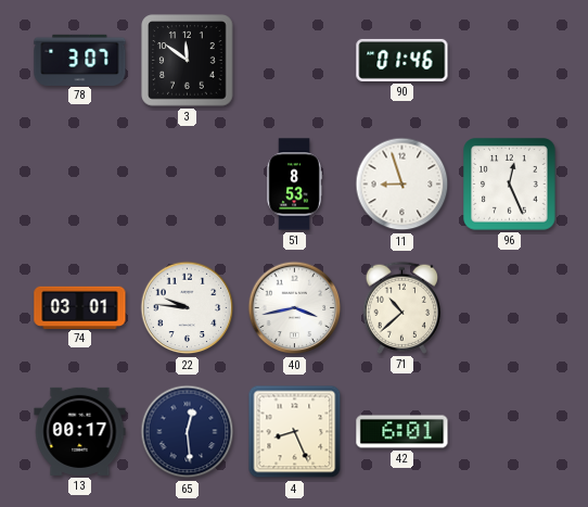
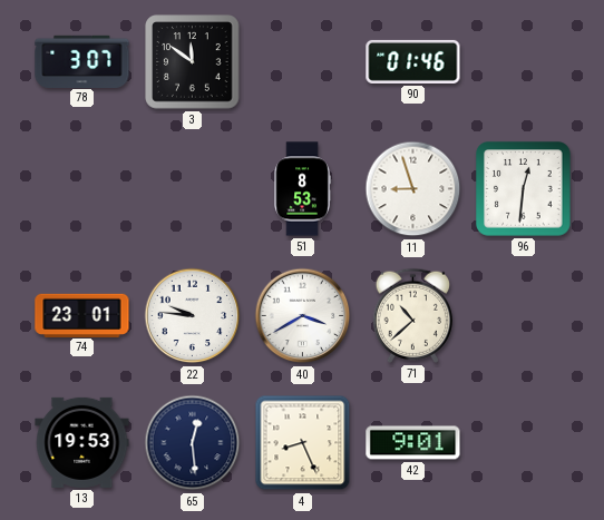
96: 12:26 -> 12:31
74: 03:01 -> 23:01
40: 3:43 -> 3:40
13: 00:17 -> 19:53
42: 6:01 -> 9:01
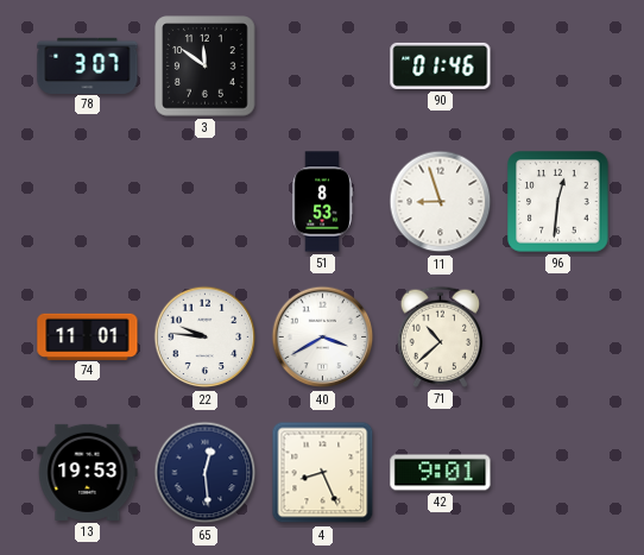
74: 23:01 -> 11:01
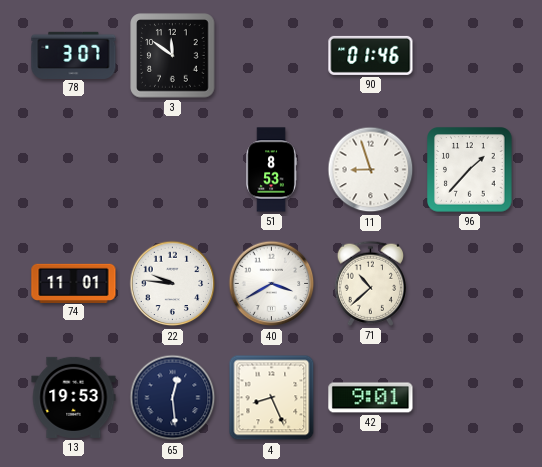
96: 12:31 -> 1:37
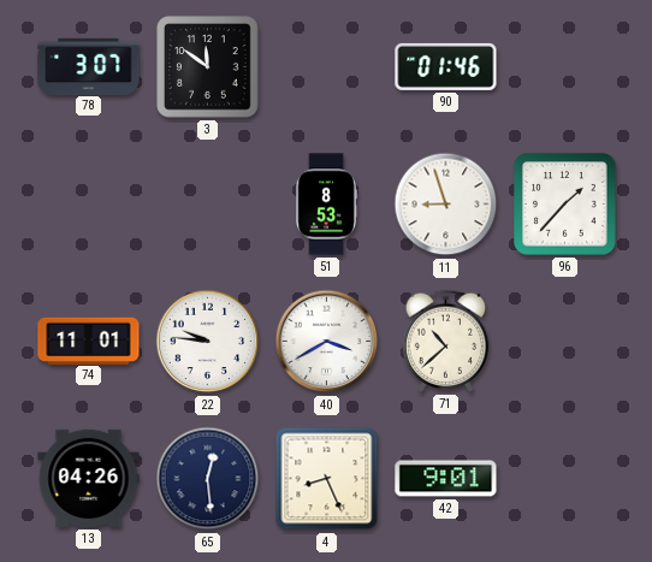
13: 19:53 -> 04:26
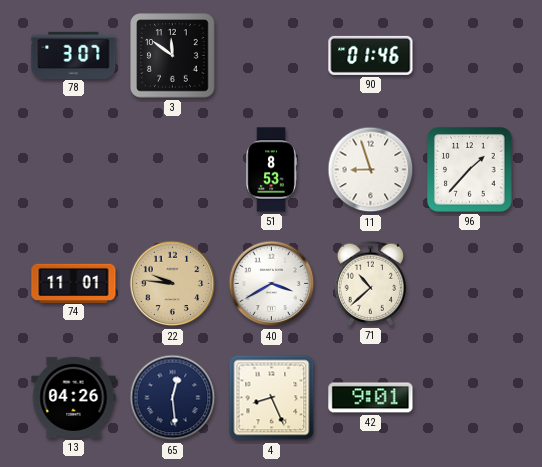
22 dial: white -> champagne
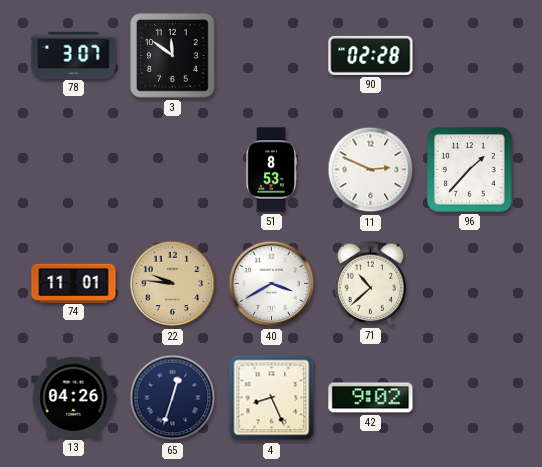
90: 01:46 -> 02:28
11: 8:57 -> 2:49
65: 12:29 -> 12:33
42: 9:01 -> 9:02
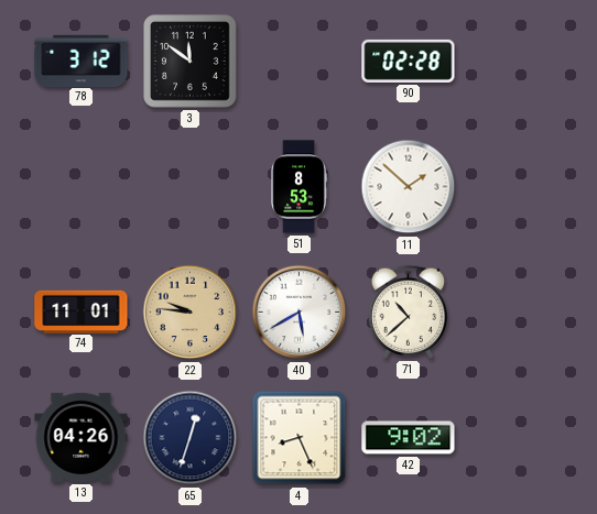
78: 3:07 -> 3:12
11: 2:49 -> 1:52
96: 1:37 -> none
40: 3:40 -> 5:40
